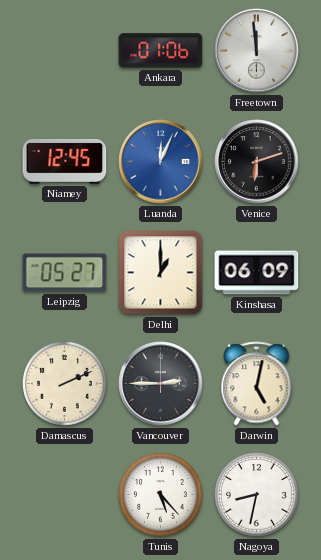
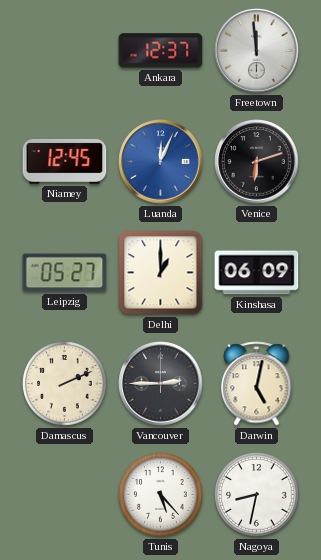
Ankara: 01:06 -> 12:37
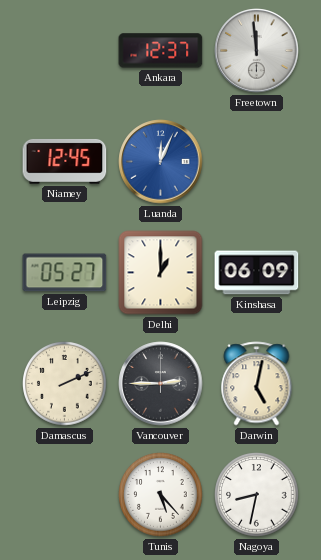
Venice: 6:12 -> none
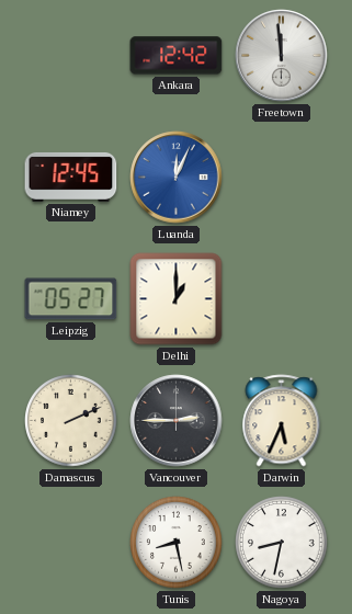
Ankara: 12:37 -> 12:42
Kinshasa: 06:09 -> none
Darwin: 5:02 -> 5:34
Tunis: 5:23 -> 8:28
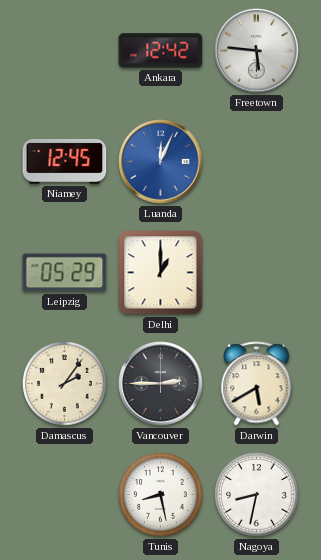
Freetown: 11:59 -> 5:46
Leipzig: 05:27 -> 05:29
Damascus: 2:11 -> 2:06
Darwin: 5:34 -> 5:40
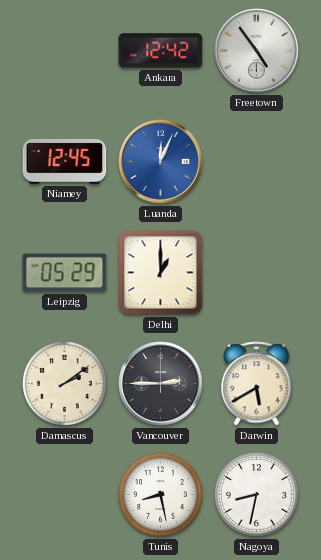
Freetown: 5:46 -> 4:54
Damascus: 2:06 -> 2:09
